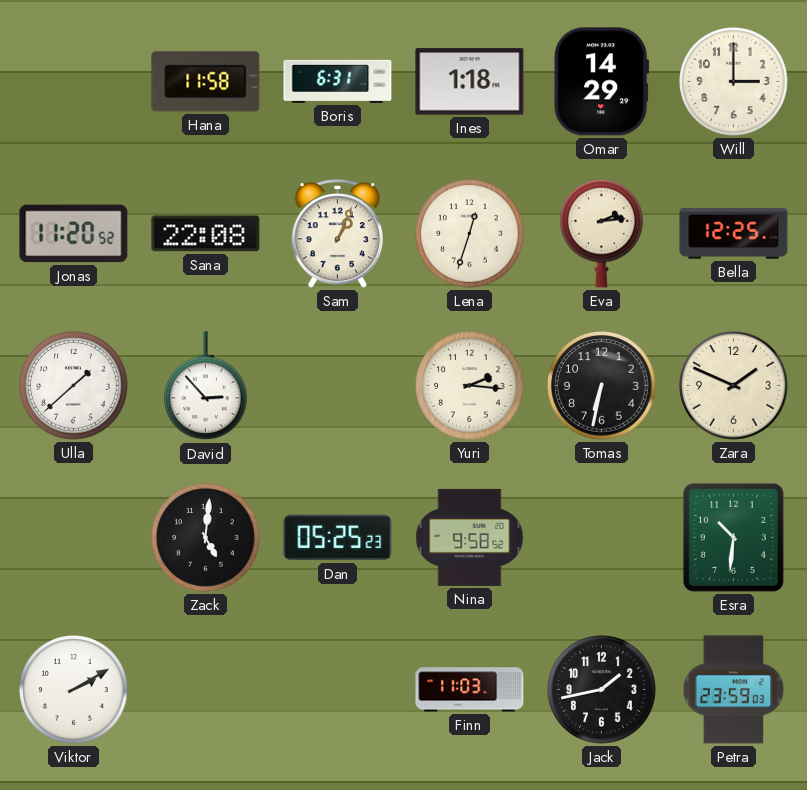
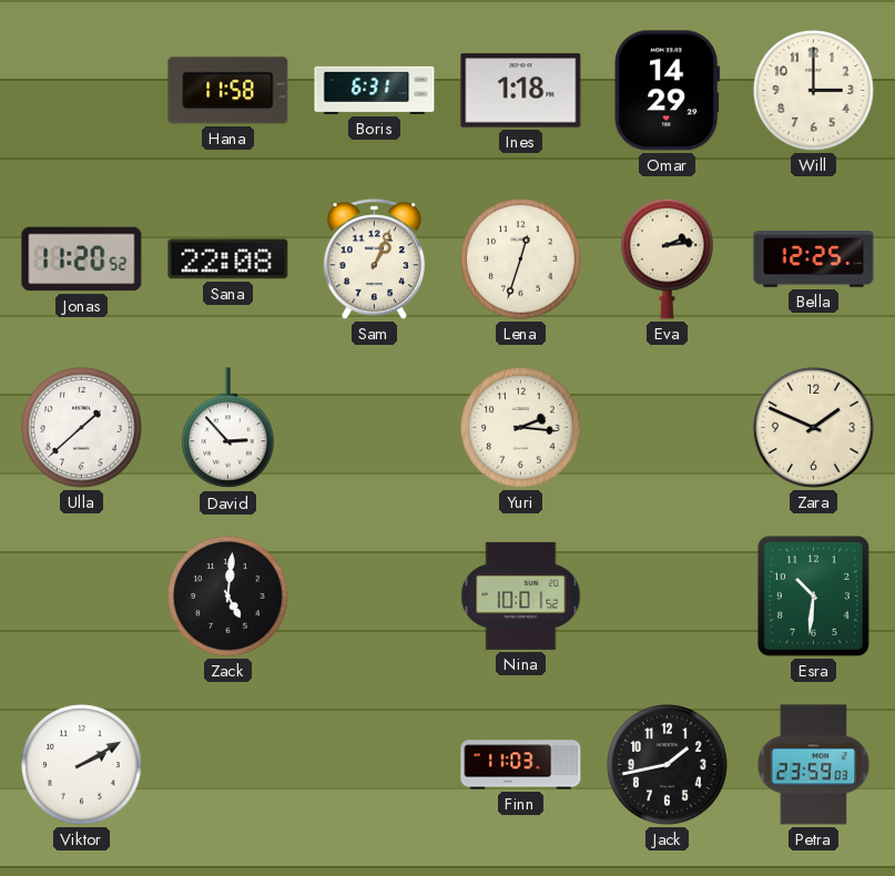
Tomas: 6:32 -> none
Dan: 05:25 -> none
Nina: 9:58 -> 10:01
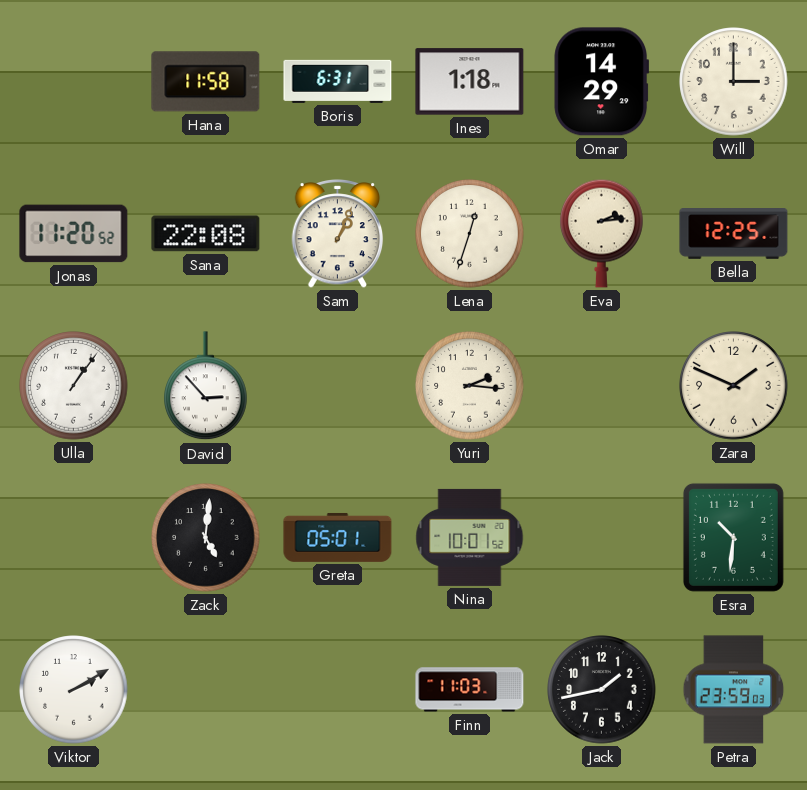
Ulla: 1:38 -> 1:06
Greta: none -> 05:01
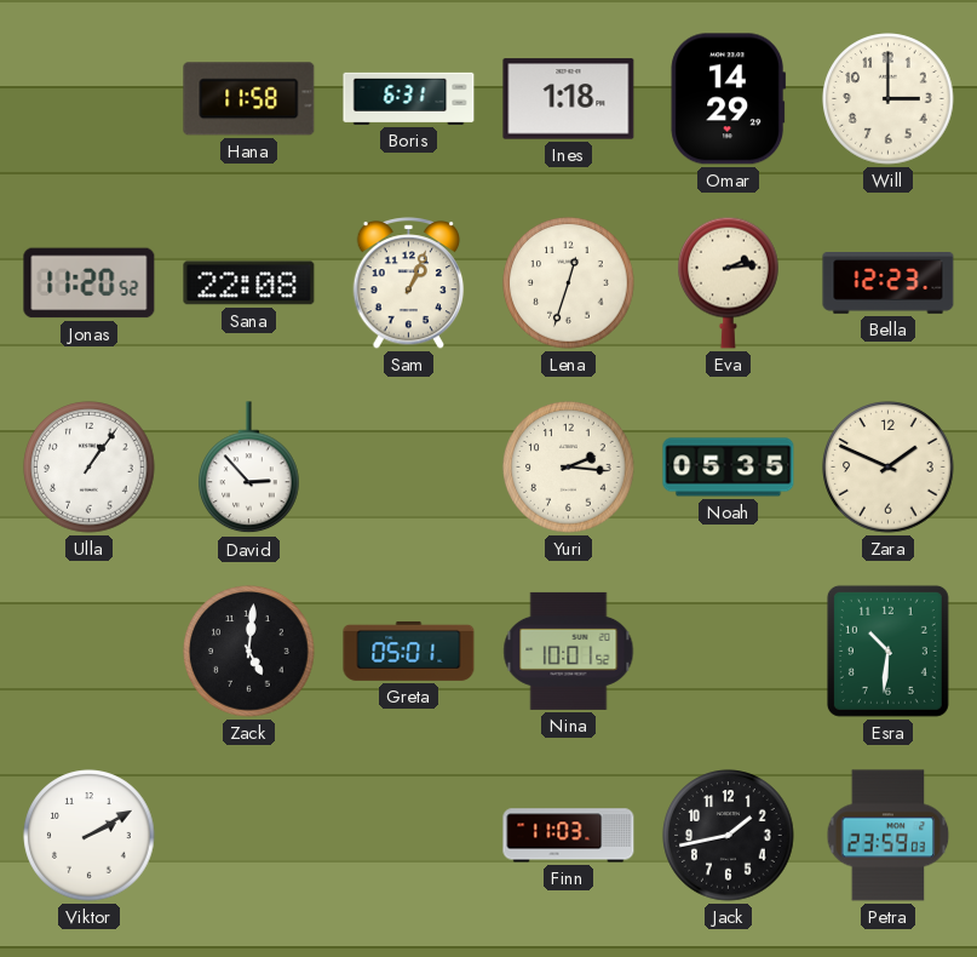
Bella: 12:25 -> 12:23
Noah: none -> 05:35
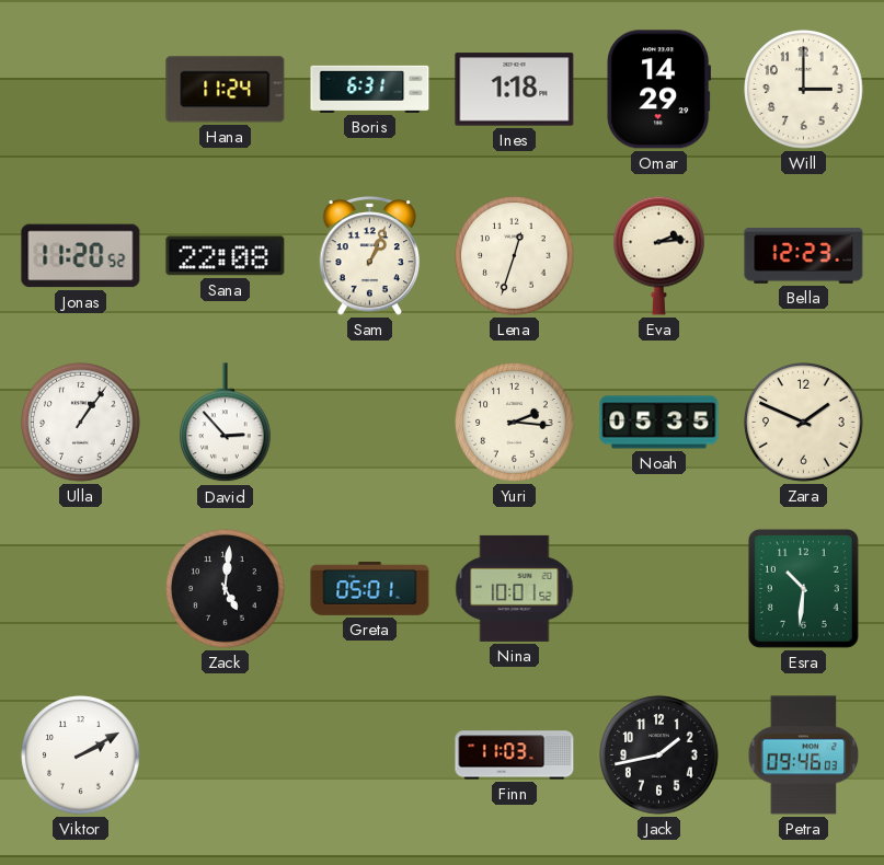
Hana: 11:58 -> 11:24
Petra: 23:59 -> 09:46
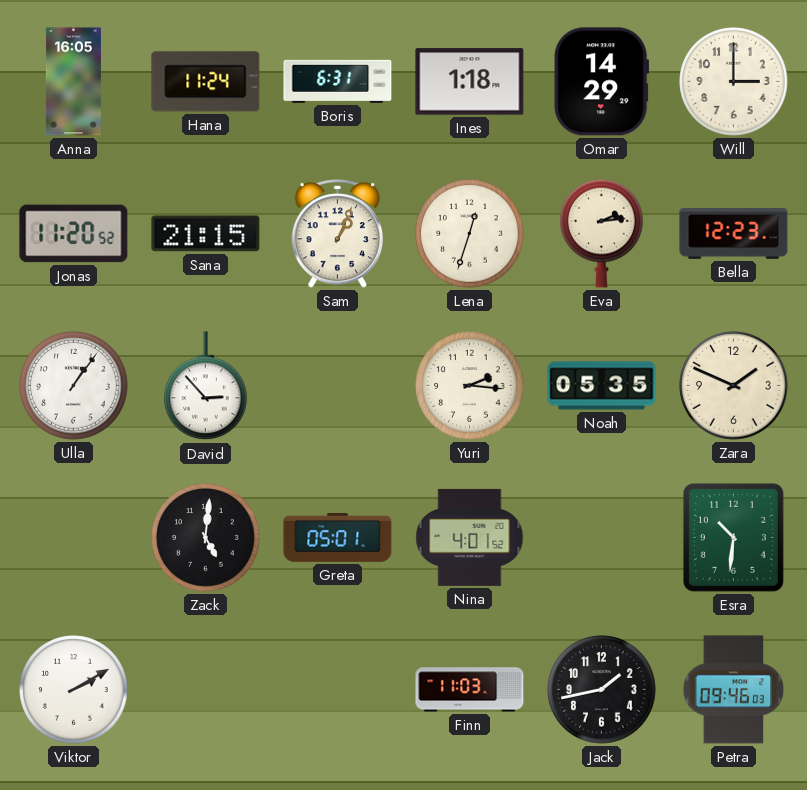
Anna: none -> 16:05
Sana: 22:08 -> 21:15
Nina: 10:01 -> 4:01
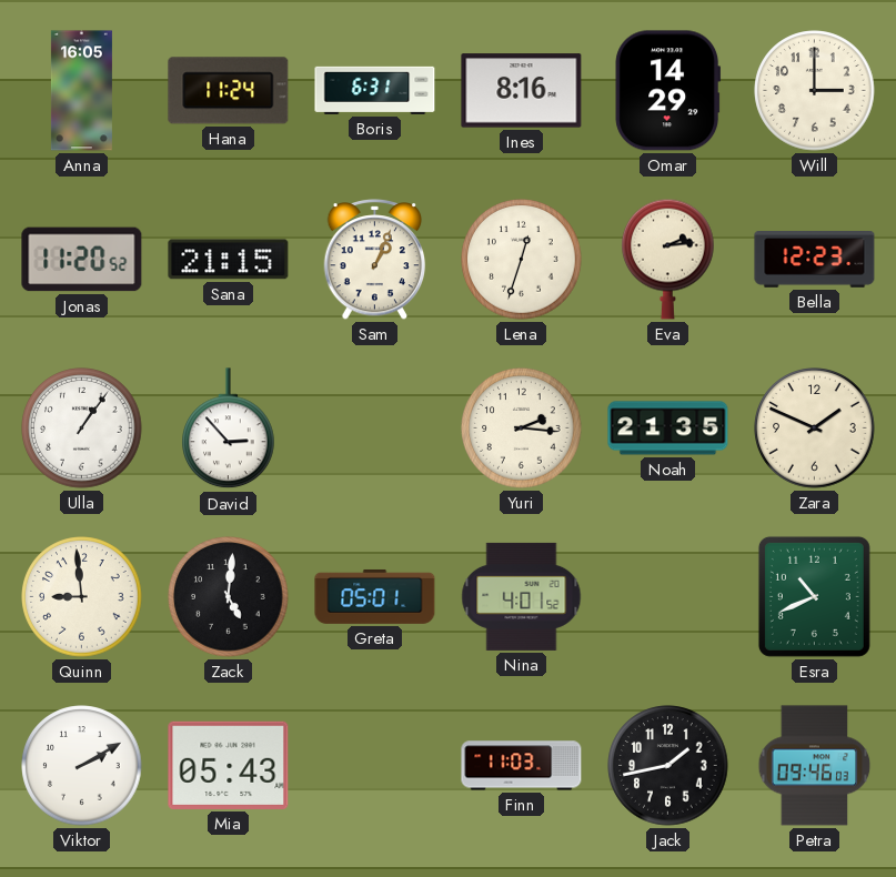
Ines: 1:18 -> 8:16
Noah: 05:35 -> 21:35
Quinn: none -> 8:59
Esra: 10:31 -> 10:41
Mia: none -> 05:43
